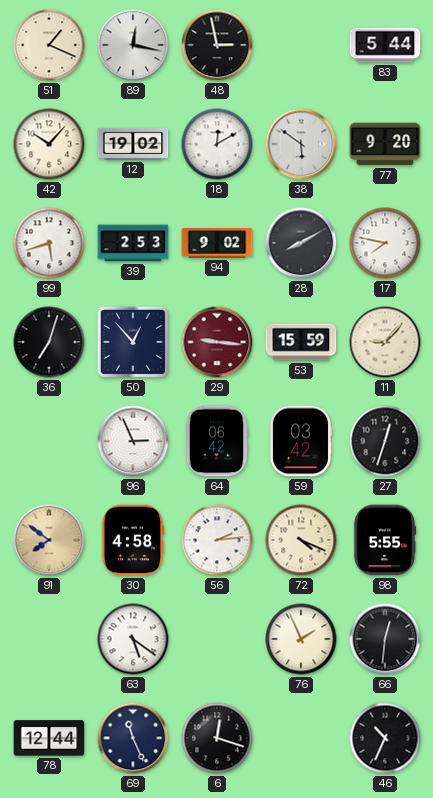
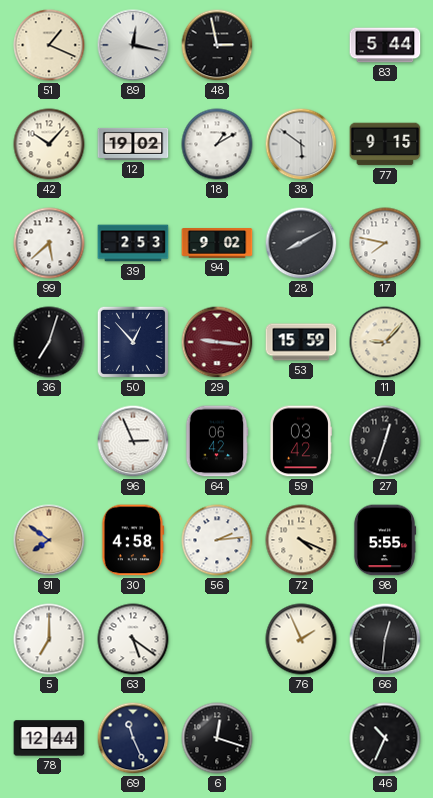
18: 12:10 -> 1:10
77: 9:20 -> 9:15
99: 5:42 -> 5:38
5: none -> 7:00
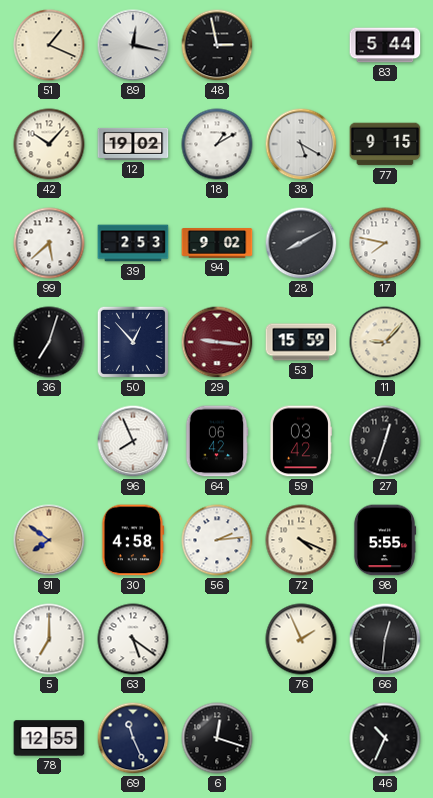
38: 5:51 -> 5:20
96: 2:56 -> 7:56
78: 12:44 -> 12:55
